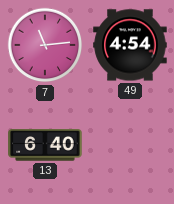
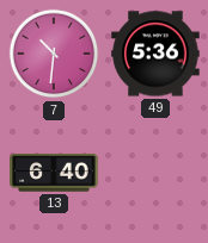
7: 11:14 -> 10:31
49: 4:54 -> 5:36
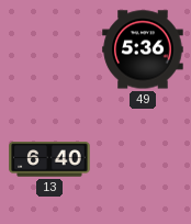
7: 10:31 -> none
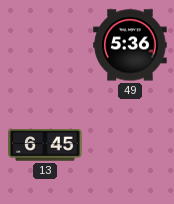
13: 6:40 -> 6:45
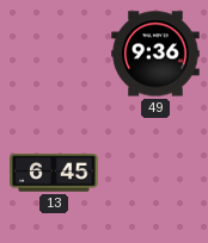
49: 5:36 -> 9:36
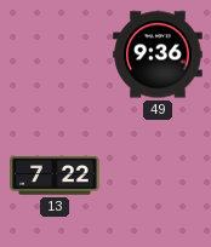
13: 6:45 -> 7:22
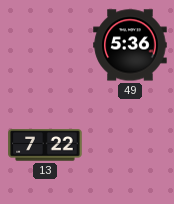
49: 9:36 -> 5:36
